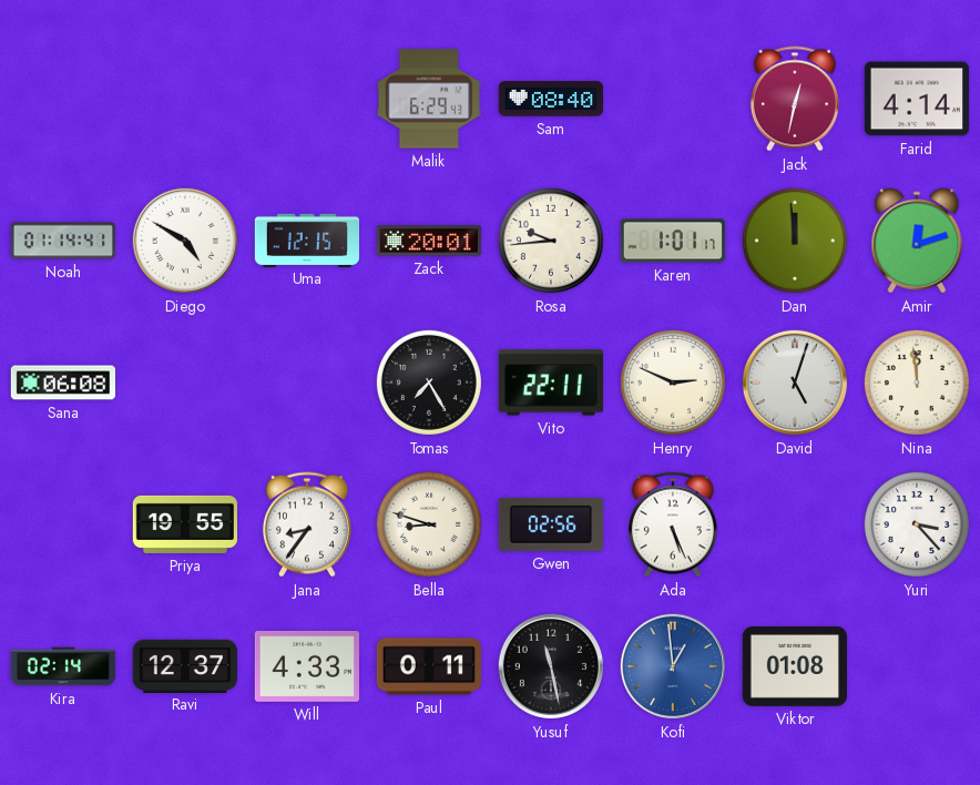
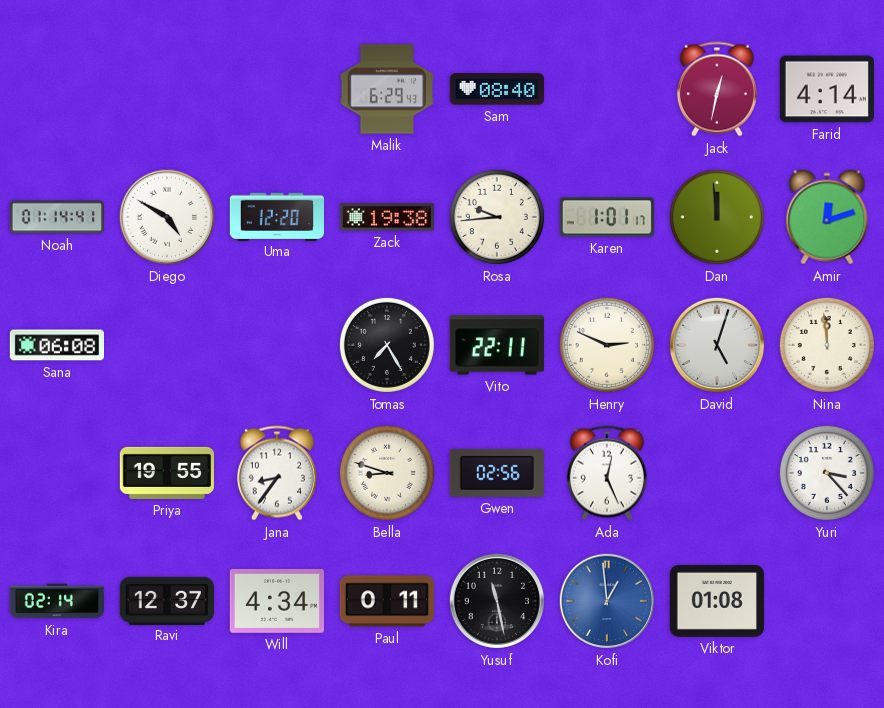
Uma: 12:15 -> 12:20
Zack: 20:01 -> 19:38
Ada: 5:26 -> 12:26
Will: 4:33 -> 4:34
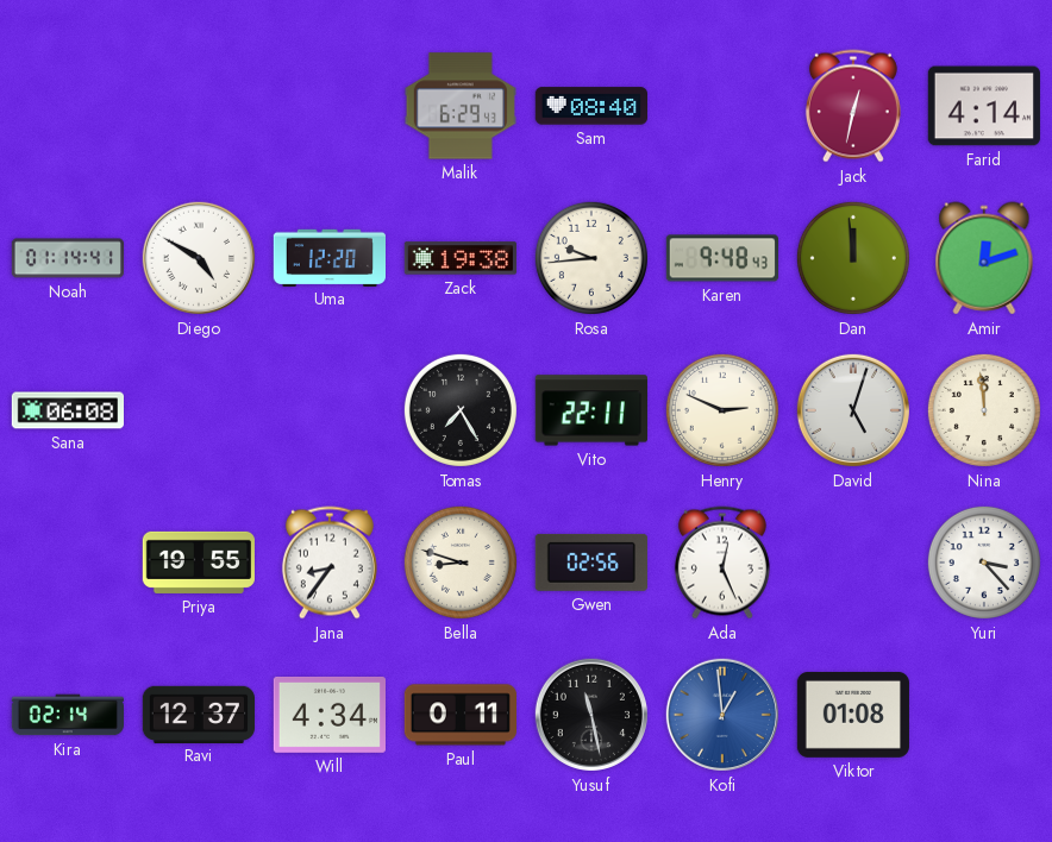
Karen: 1:01 -> 9:48
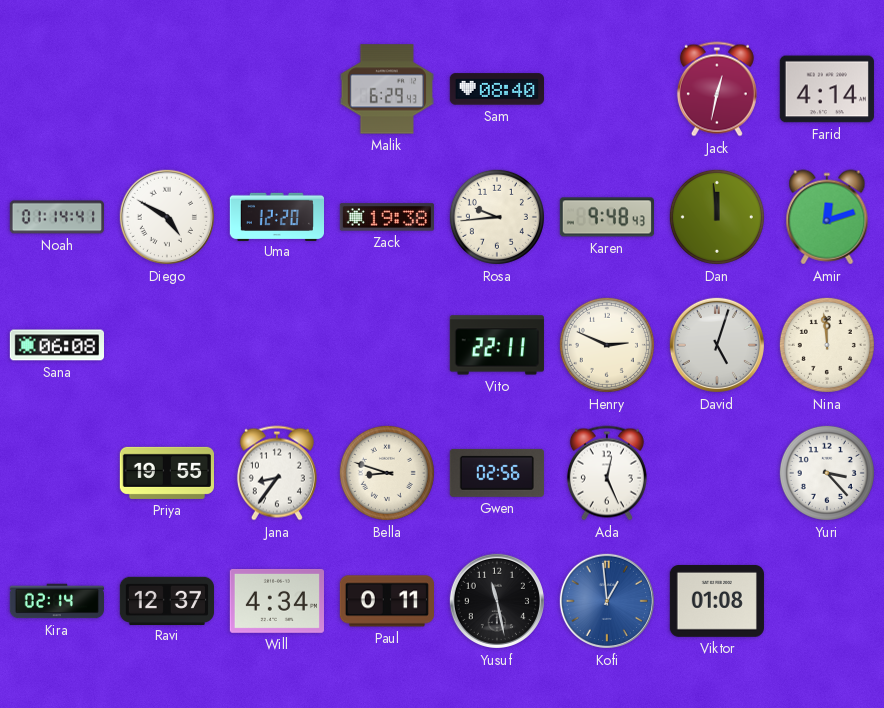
Tomas: 7:25 -> none
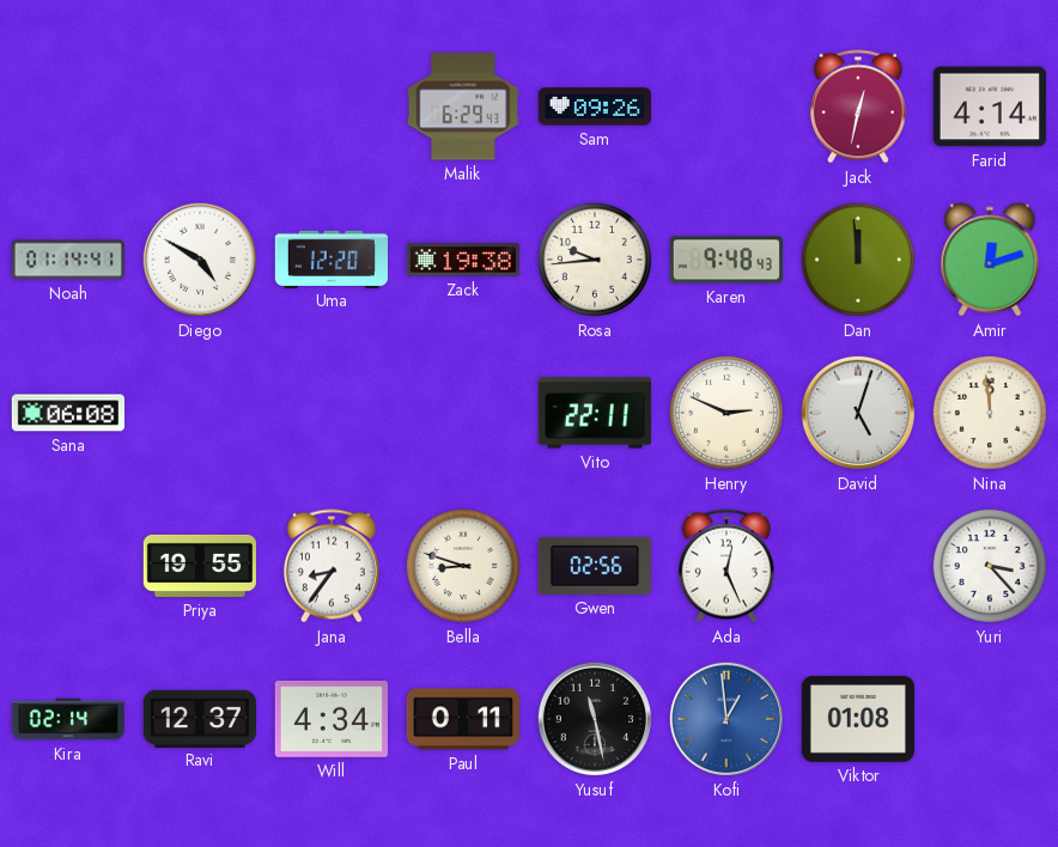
Sam: 08:40 -> 09:26
